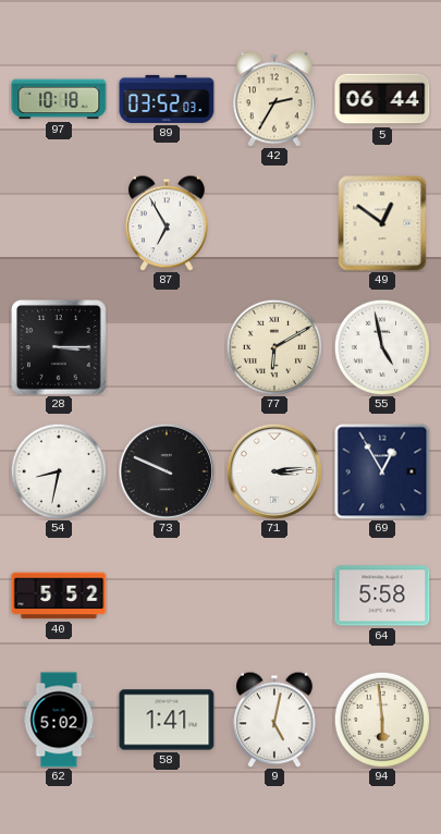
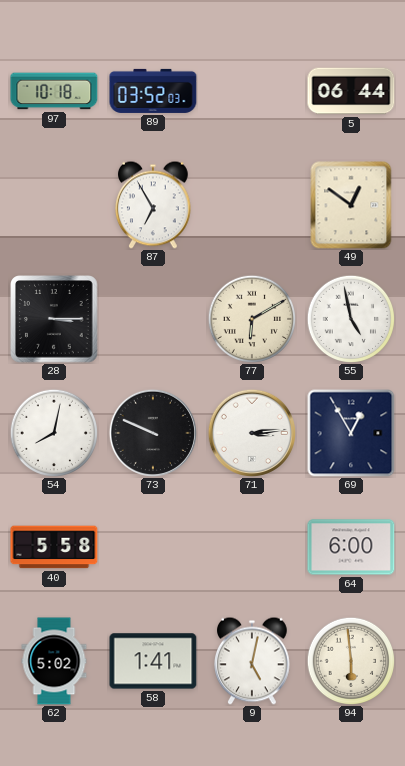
42: 2:35 -> none
54: 8:32 -> 8:02
40: 5:52 -> 5:58
64: 5:58 -> 6:00
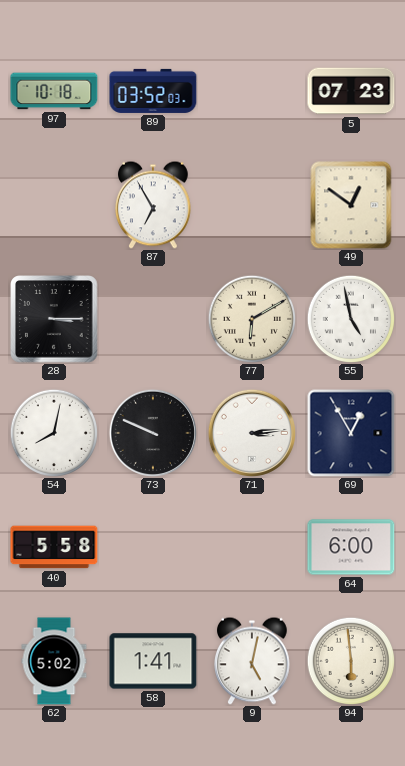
5: 06:44 -> 07:23
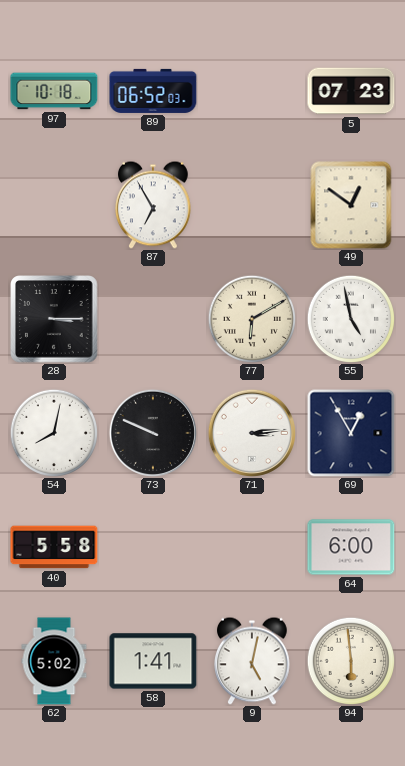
89: 03:52 -> 06:52
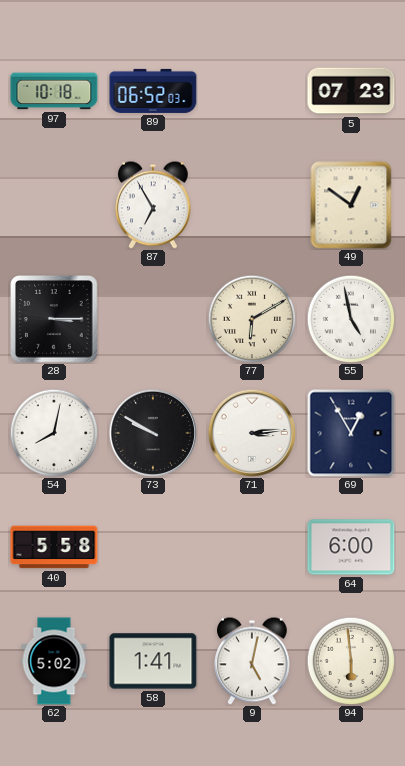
73: 9:49 -> 9:50
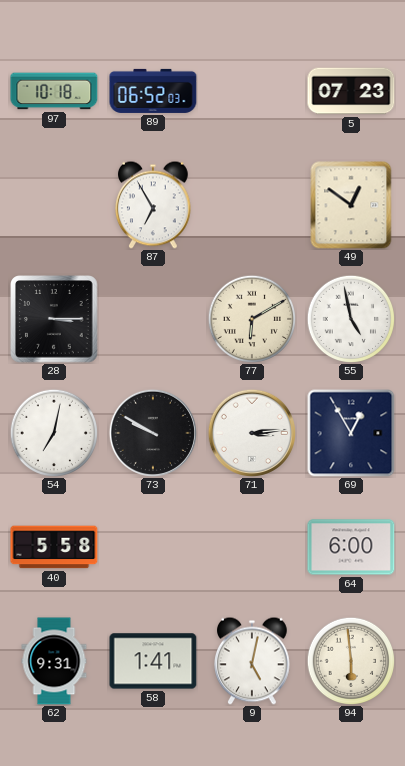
54: 8:02 -> 7:02
62: 5:02 -> 9:31
